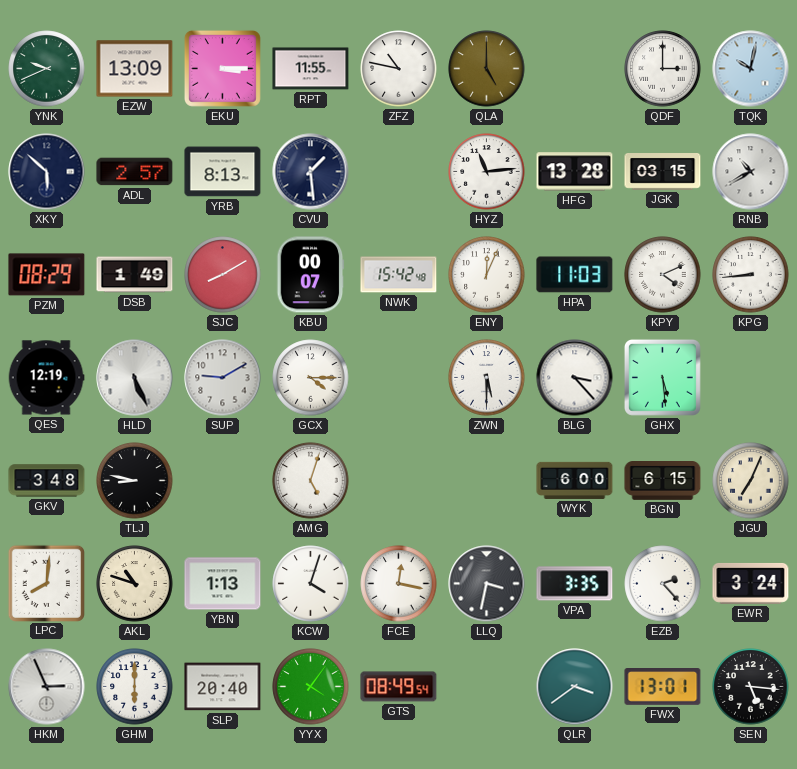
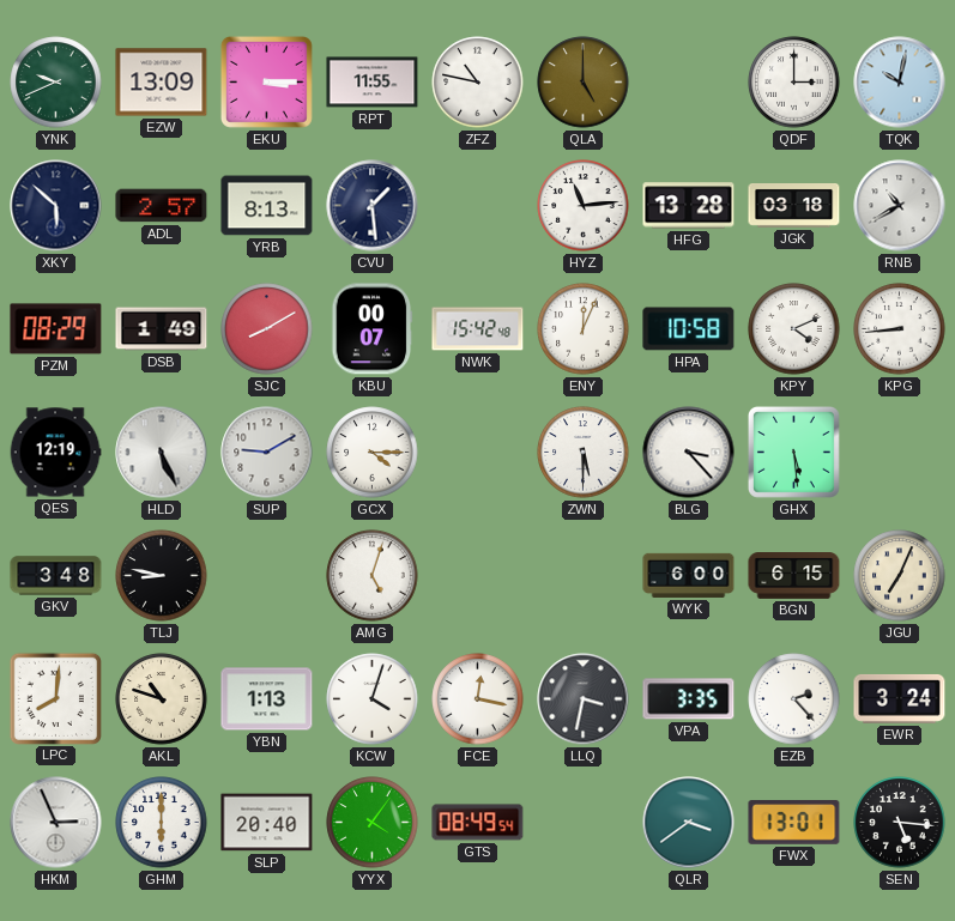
JGK: 03:15 -> 03:18
HPA: 11:03 -> 10:58
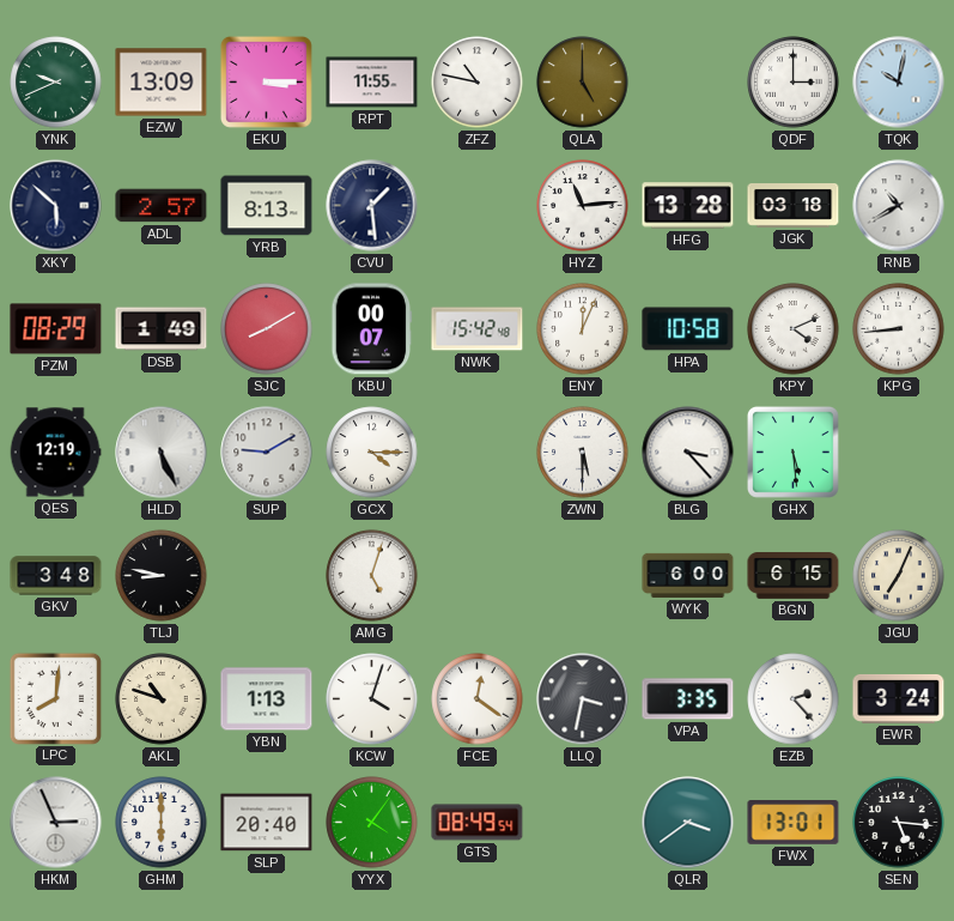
FCE: 12:17 -> 12:21
